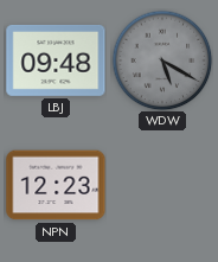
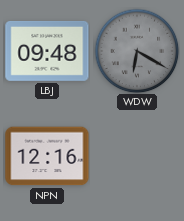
WDW: 5:20 -> 6:20
NPN: 12:23 -> 12:16
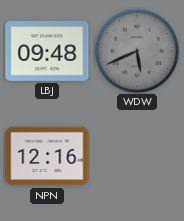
WDW: 6:20 -> 5:41
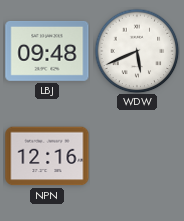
WDW dial: grey -> white
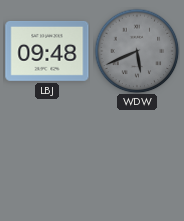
WDW dial: white -> grey
NPN: 12:16 -> none
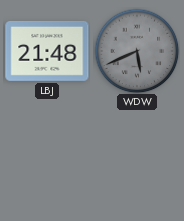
LBJ: 09:48 -> 21:48
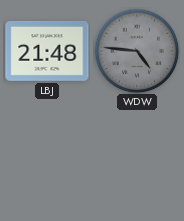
WDW: 5:41 -> 4:46
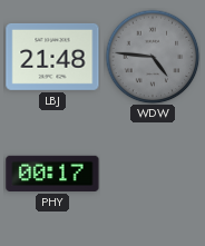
PHY: none -> 00:17
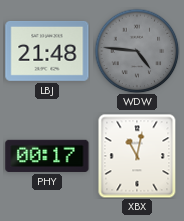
XBX: none -> 11:02
